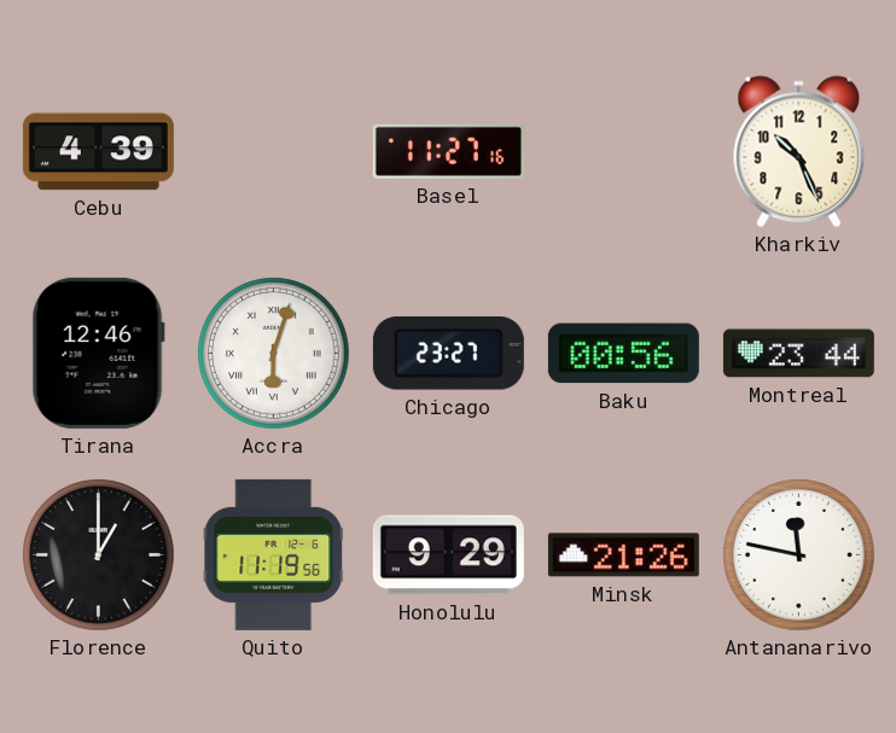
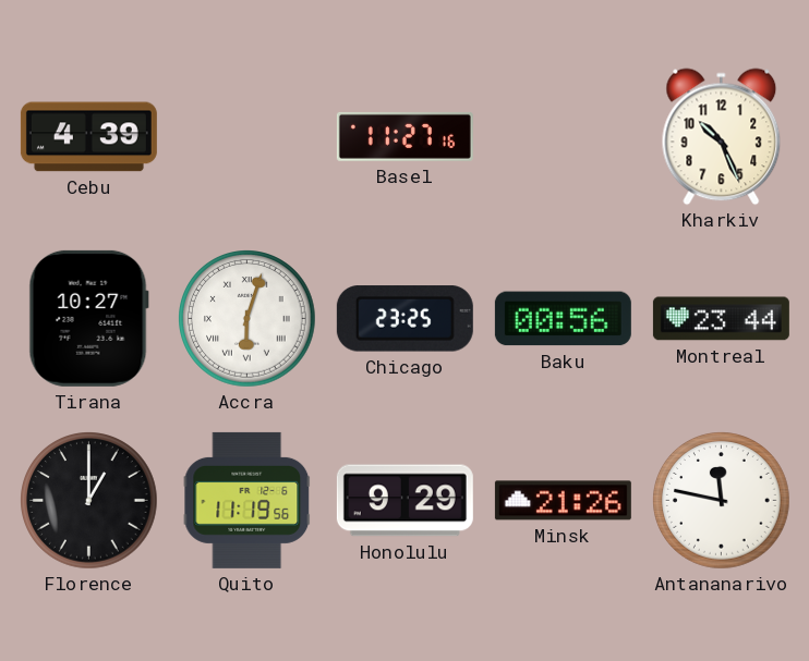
Tirana: 12:46 -> 10:27
Chicago: 23:27 -> 23:25
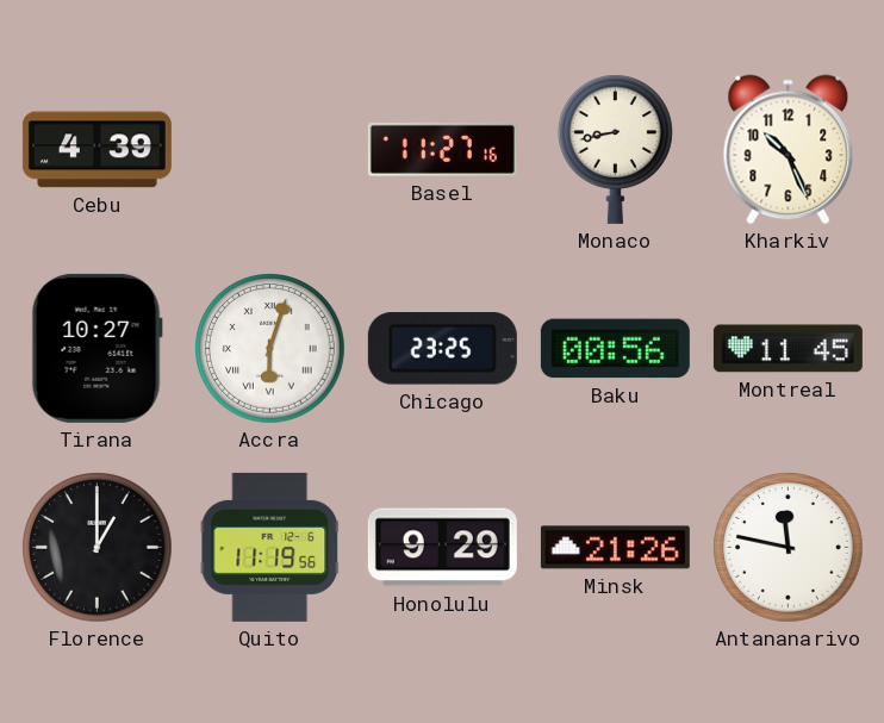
Monaco: none -> 8:43
Montreal: 23:44 -> 11:45
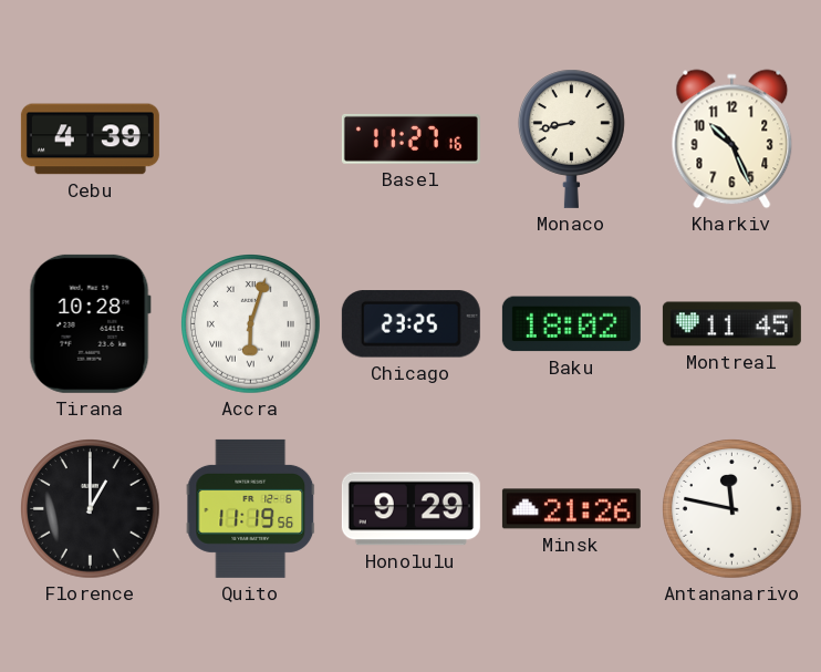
Tirana: 10:27 -> 10:28
Baku: 00:56 -> 18:02
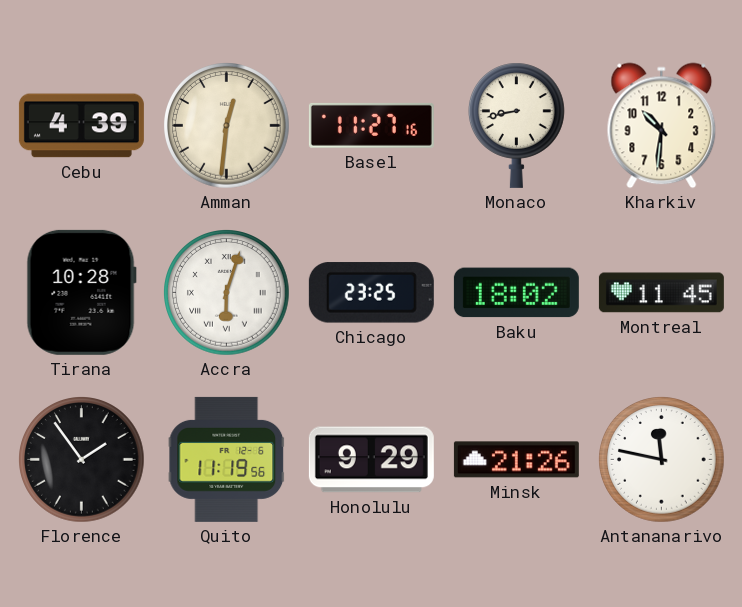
Amman: none -> 12:31
Kharkiv: 10:26 -> 10:31
Florence: 1:00 -> 1:54
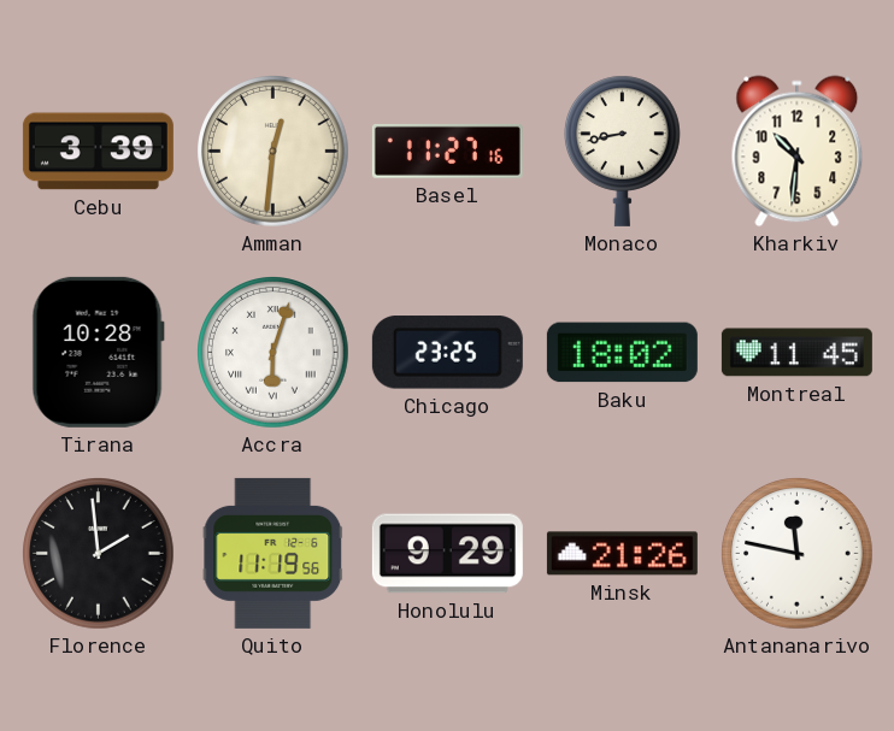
Cebu: 4:39 -> 3:39
Florence: 1:54 -> 1:59
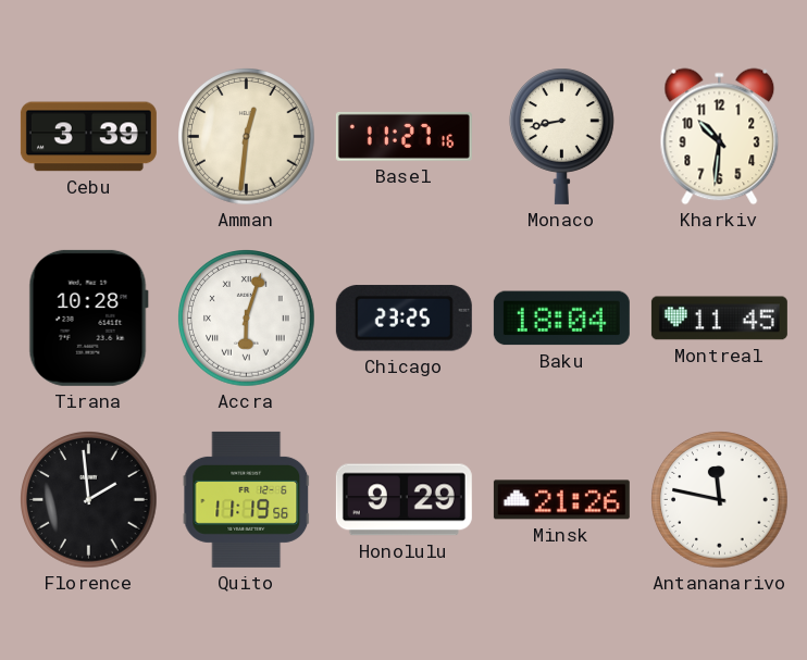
Baku: 18:02 -> 18:04
